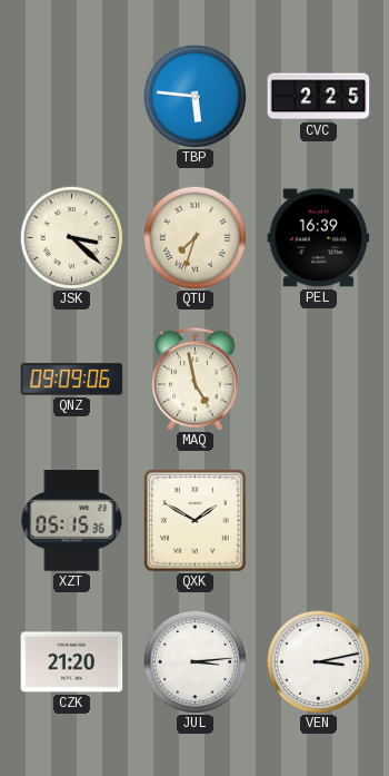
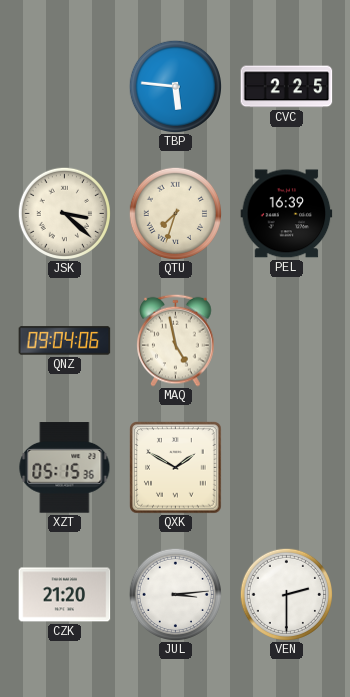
QNZ: 09:09 -> 09:04
VEN: 3:13 -> 2:30
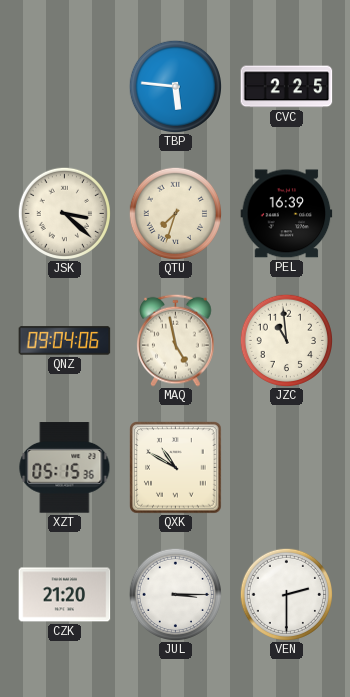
JZC: none -> 10:59
QXK: 1:50 -> 10:50
JUL: 3:14 -> 3:15
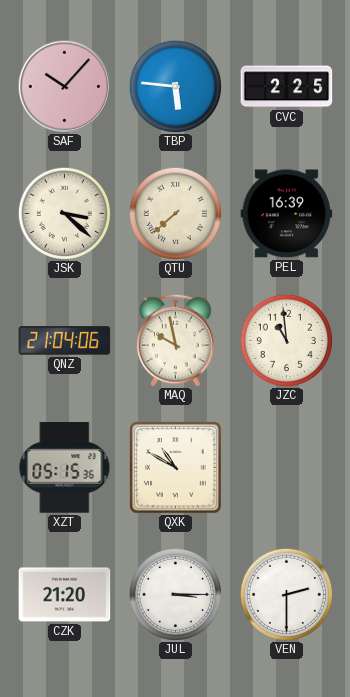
SAF: none -> 10:07
QTU: 7:33 -> 7:38
QNZ: 09:04 -> 21:04
MAQ: 4:58 -> 9:58
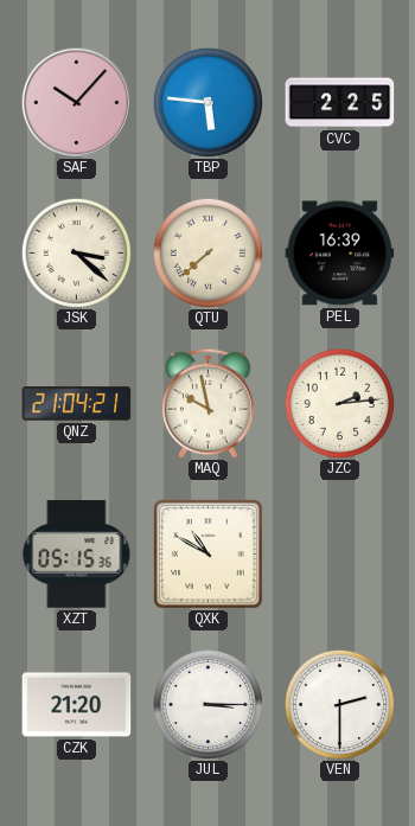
QNZ: 21:04:06 -> 21:04:21
JZC: 10:59 -> 2:14
